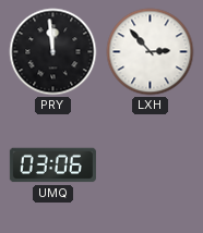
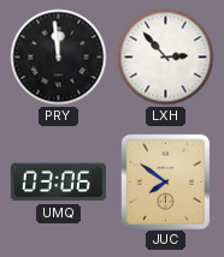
JUC: none -> 7:51
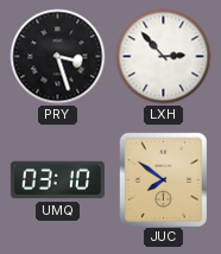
PRY: 11:59 -> 3:27
UMQ: 03:06 -> 03:10
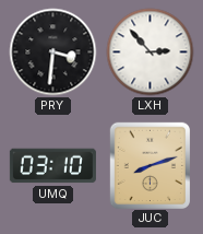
PRY: 3:27 -> 3:31
JUC: 7:51 -> 8:12
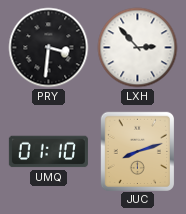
UMQ: 03:10 -> 01:10
